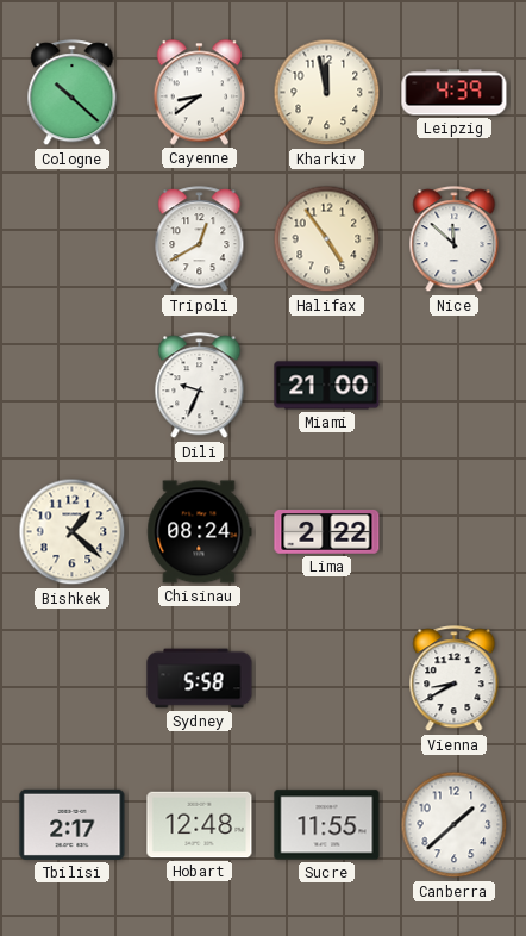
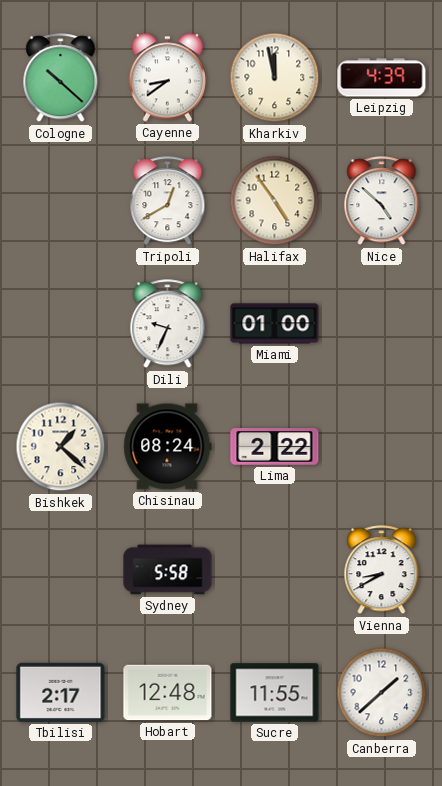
Nice: 11:52 -> 4:52
Miami: 21:00 -> 01:00
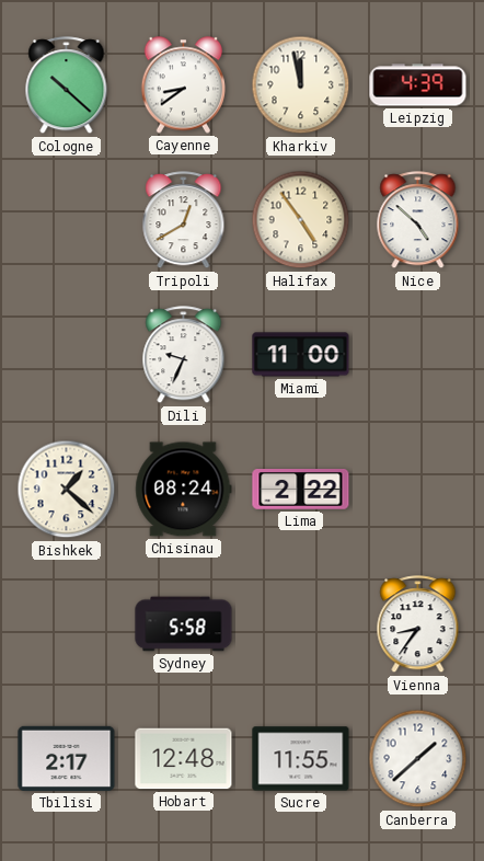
Miami: 01:00 -> 11:00
Vienna: 8:40 -> 8:36
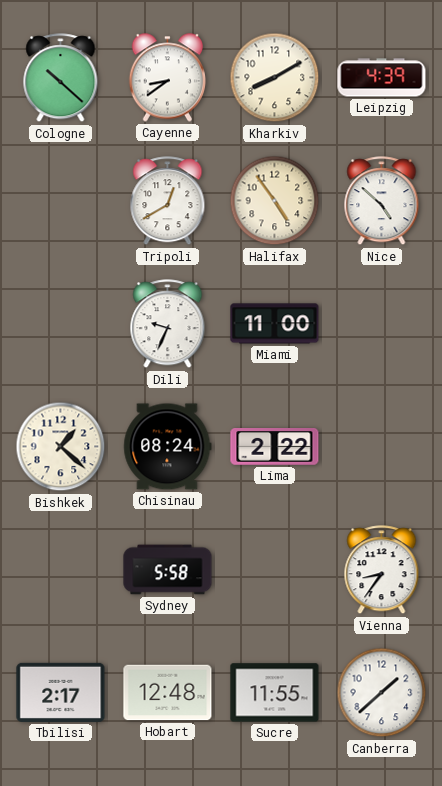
Kharkiv: 11:58 -> 8:10
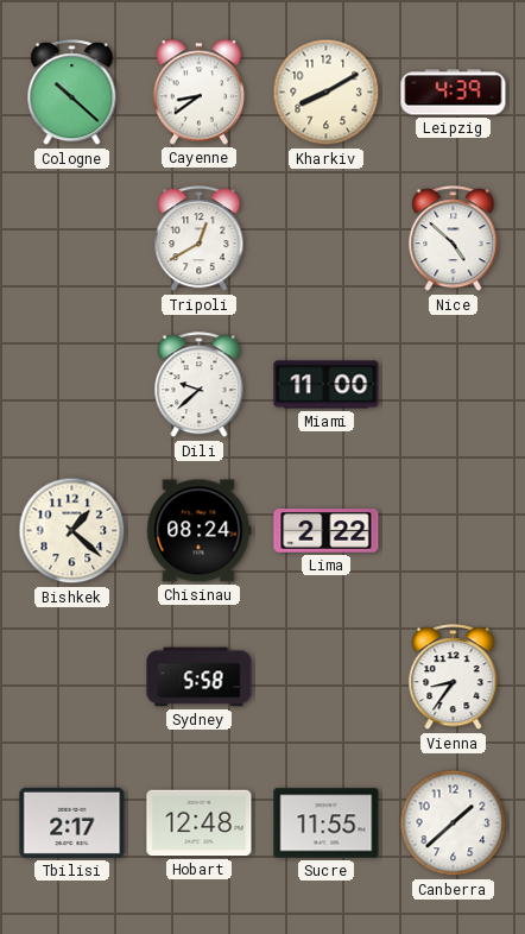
Halifax: 4:54 -> none
Dili: 9:34 -> 9:38
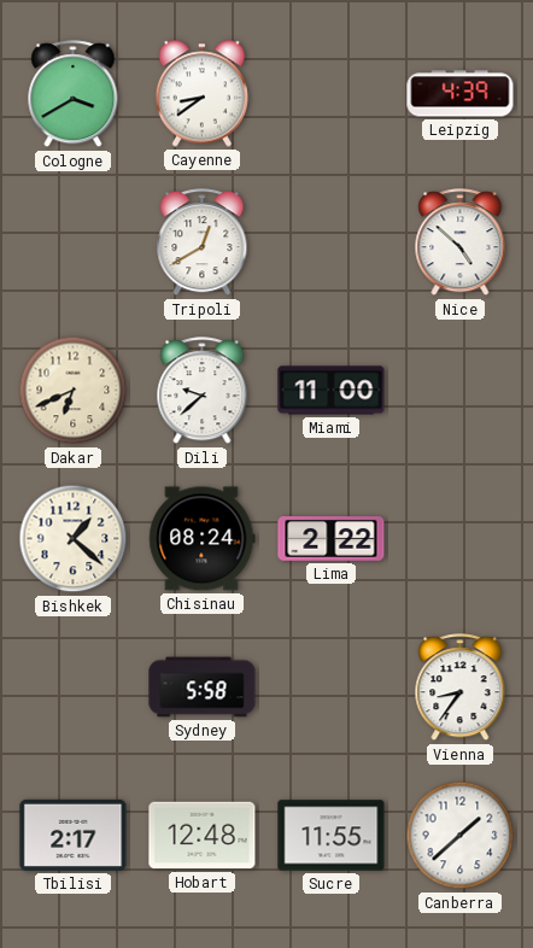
Cologne: 10:22 -> 3:40
Kharkiv: 8:10 -> none
Dakar: none -> 6:41
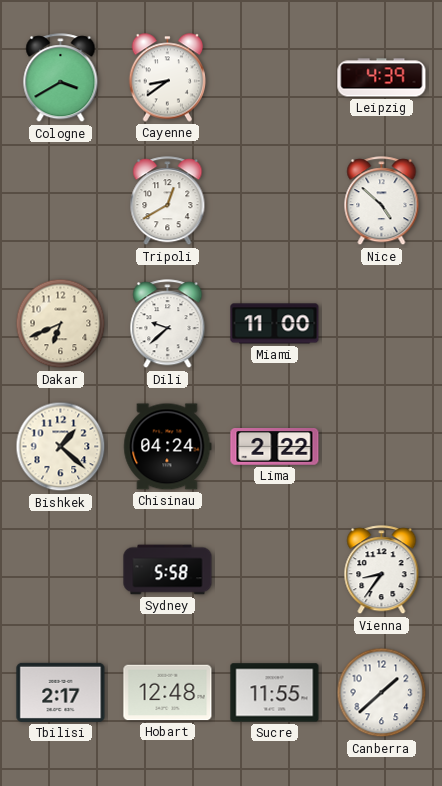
Chisinau: 08:24 -> 04:24
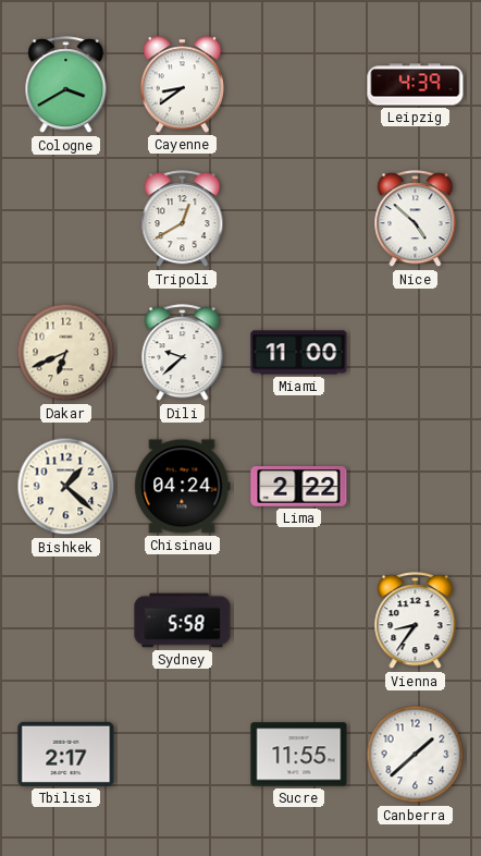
Hobart: 12:48 -> none
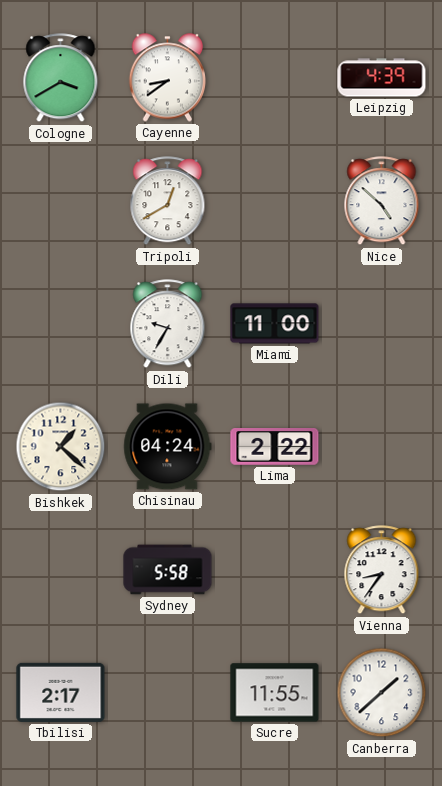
Dakar: 6:41 -> none
Dili: 9:38 -> 9:35
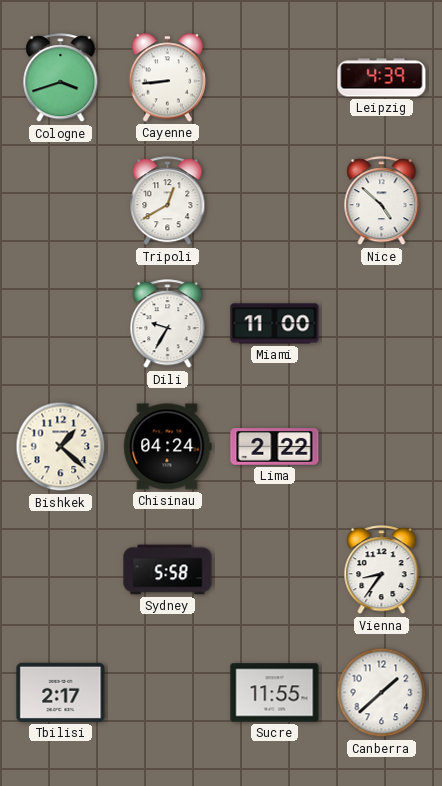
Cologne: 3:40 -> 3:42
Cayenne: 8:39 -> 8:44
